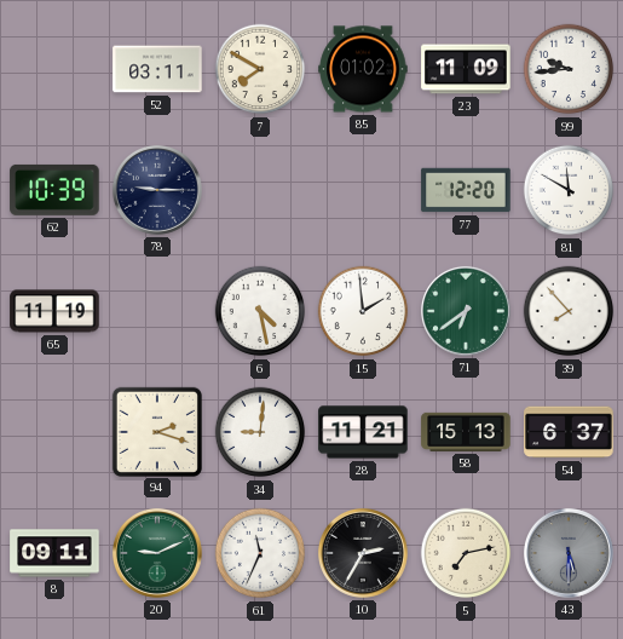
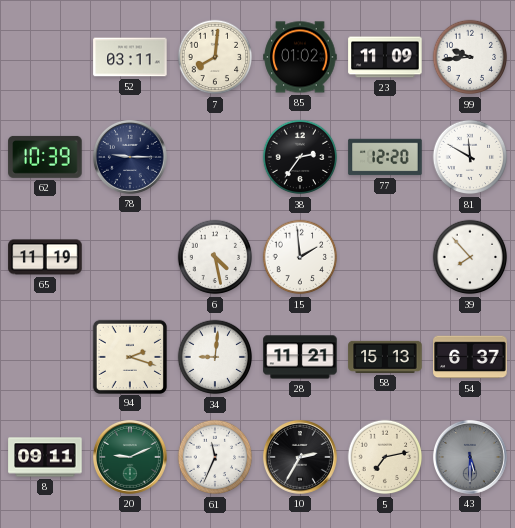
7: 7:50 -> 8:01
38: none -> 2:36
71: 6:39 -> none
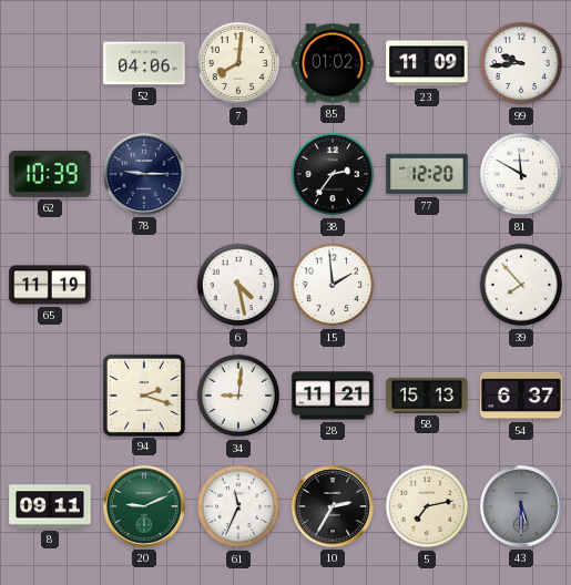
52: 03:11 -> 04:06
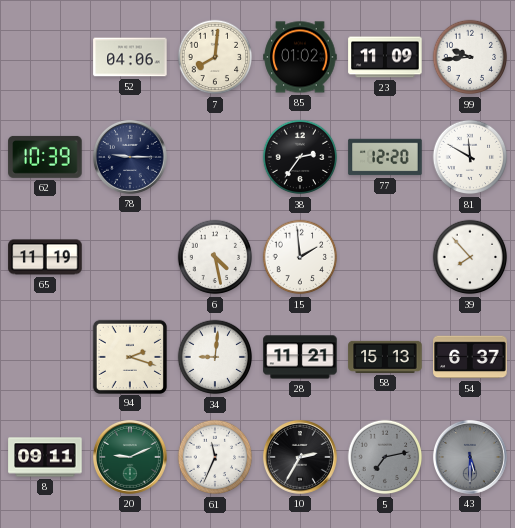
5 dial: cream -> grey
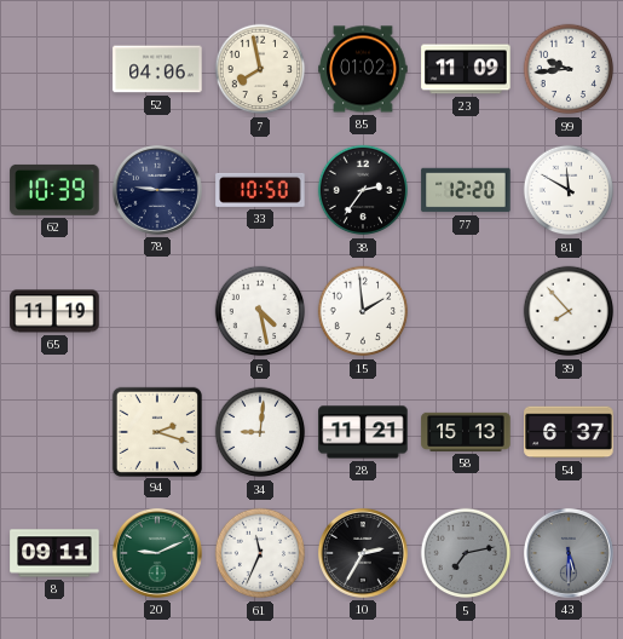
7: 8:01 -> 7:58
33: none -> 10:50
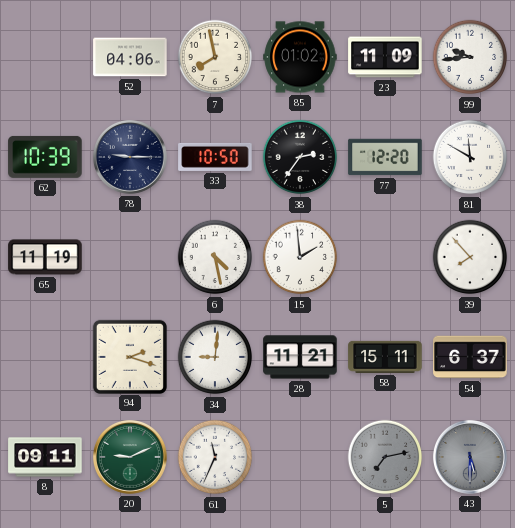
58: 15:13 -> 15:11
10: 2:35 -> none
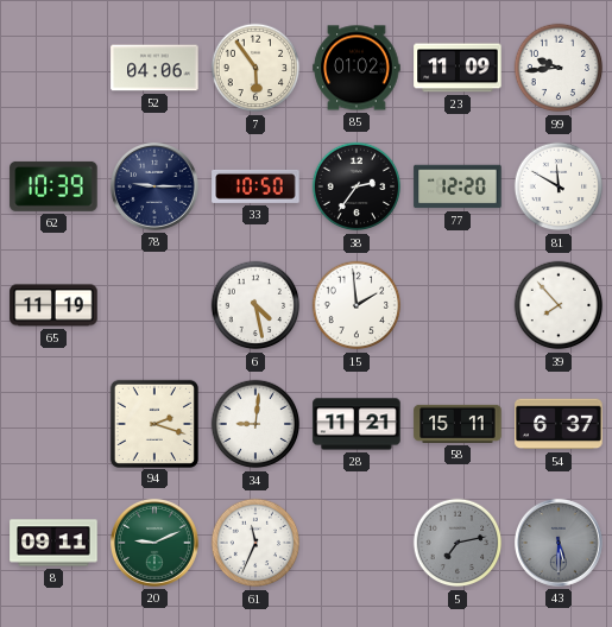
7: 7:58 -> 5:54
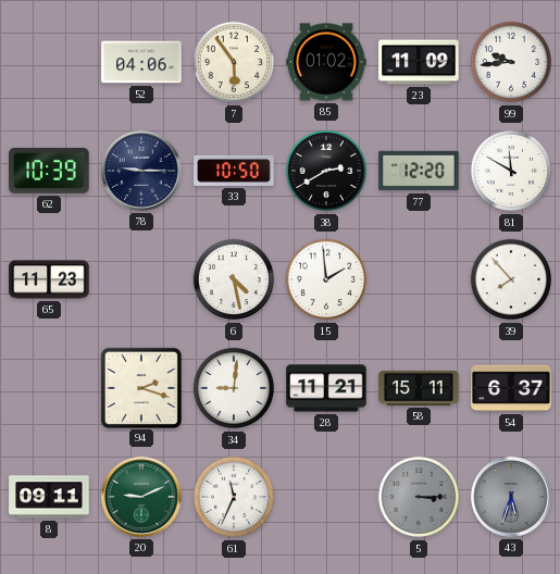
38: 2:36 -> 2:40
65: 11:19 -> 11:23
5: 7:13 -> 3:15
43: 5:30 -> 5:33
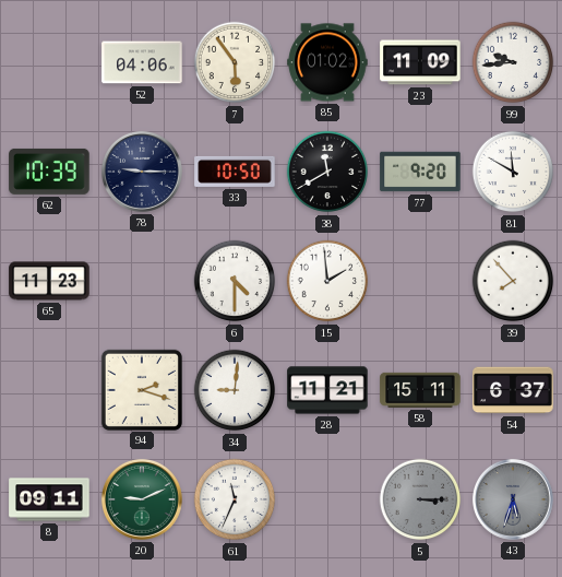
38: 2:40 -> 11:40
77: 12:20 -> 9:20
6: 4:28 -> 4:30
